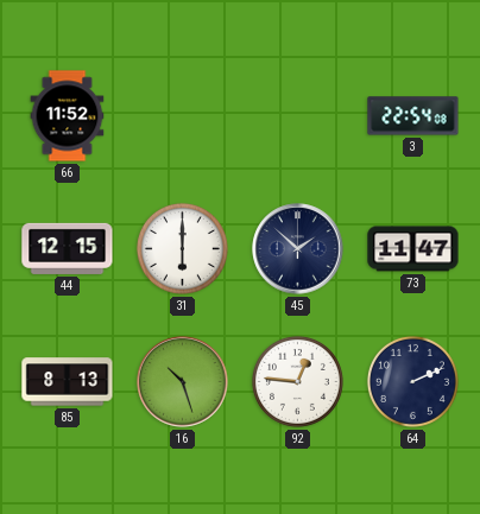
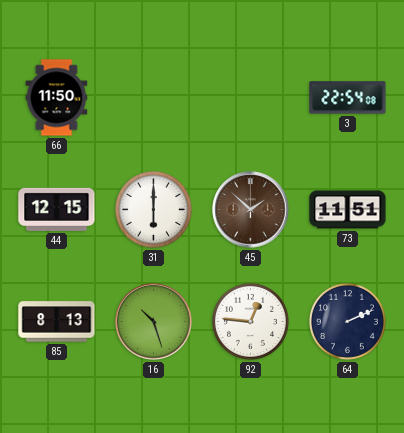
66: 11:52 -> 11:50
45 dial: navy -> brown
73: 11:47 -> 11:51
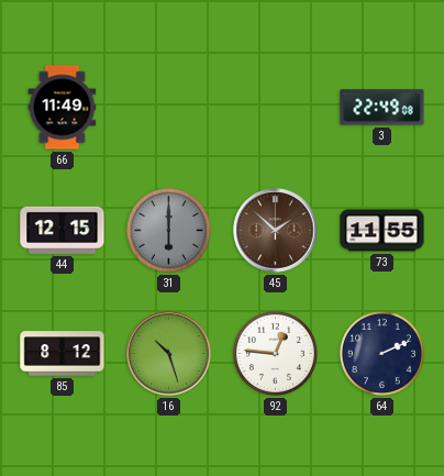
66: 11:50 -> 11:49
3: 22:54 -> 22:49
31 dial: white -> grey
73: 11:51 -> 11:55
85: 8:13 -> 8:12
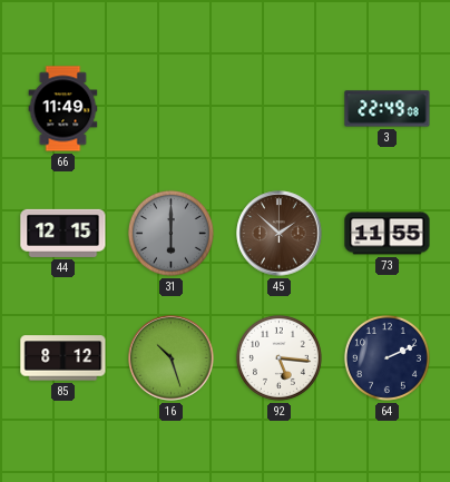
92: 12:46 -> 5:16
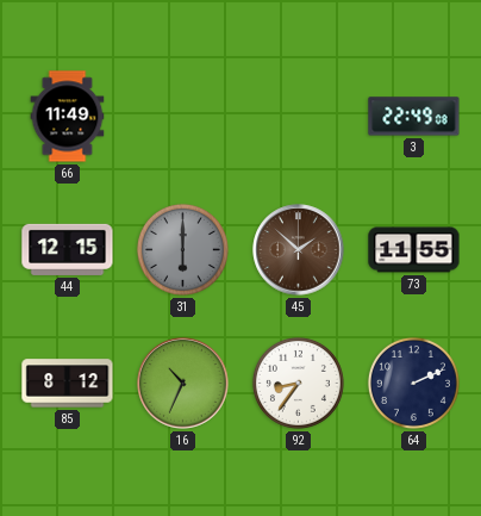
16: 10:27 -> 10:34
92: 5:16 -> 8:36
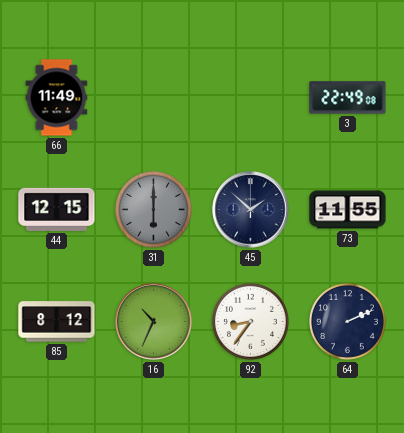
45 dial: brown -> navy
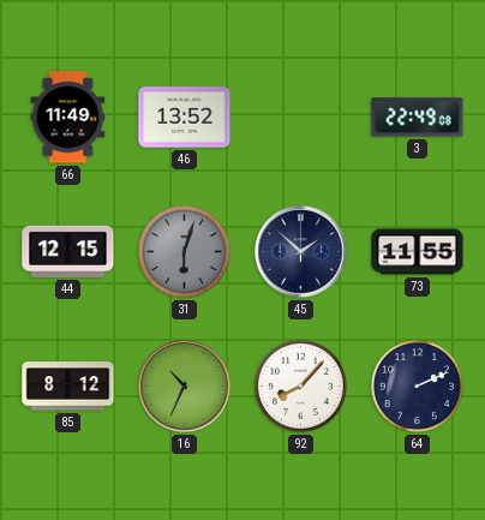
46: none -> 13:52
31: 6:00 -> 6:03
92: 8:36 -> 8:07
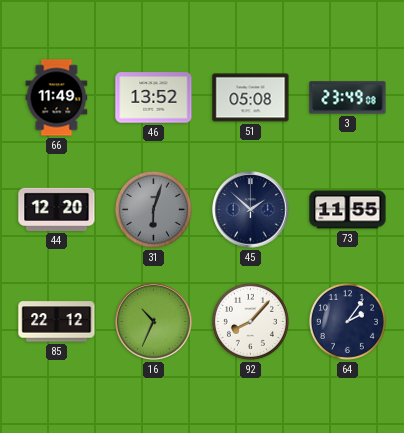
51: none -> 05:08
3: 22:49 -> 23:49
44: 12:15 -> 12:20
85: 8:12 -> 22:12
64: 2:11 -> 2:06
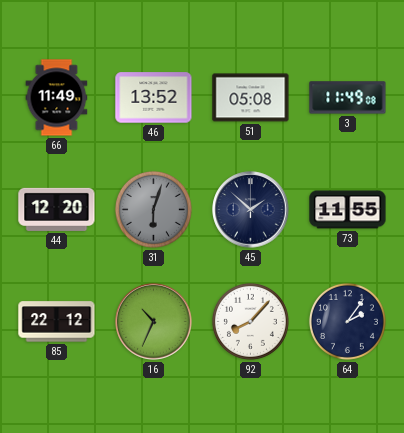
3: 23:49 -> 11:49
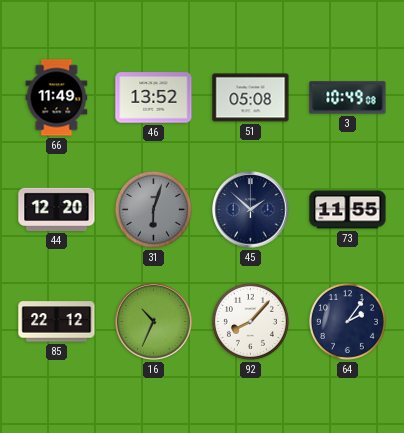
3: 11:49 -> 10:49
